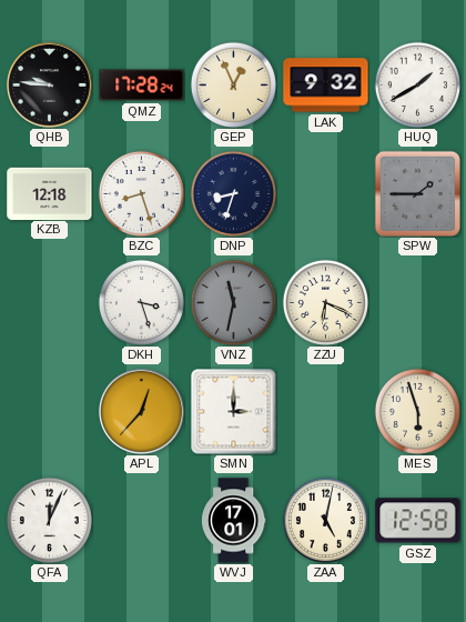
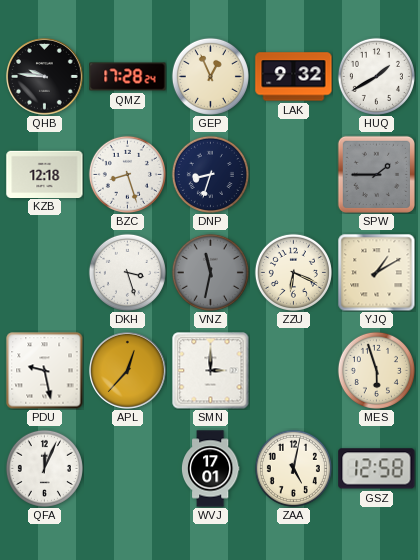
YJQ: none -> 1:10
PDU: none -> 9:28
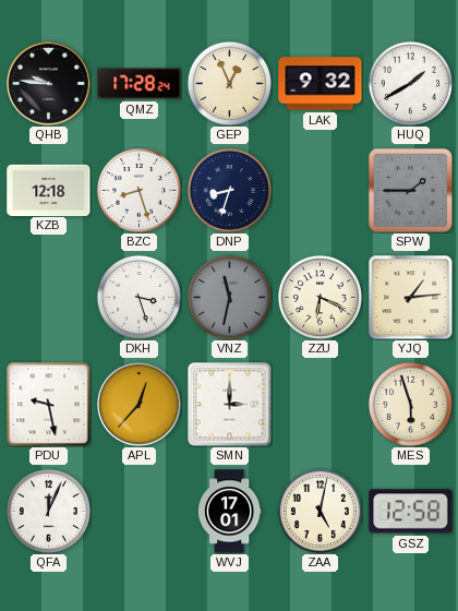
YJQ: 1:10 -> 1:14
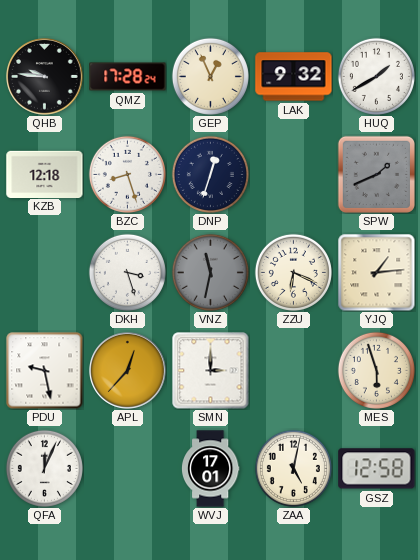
DNP: 8:33 -> 12:33
SPW: 1:45 -> 1:41
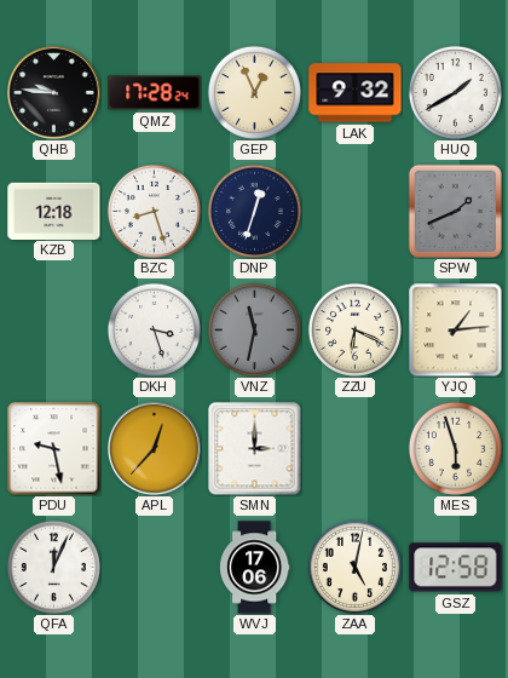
WVJ: 17:01 -> 17:06
